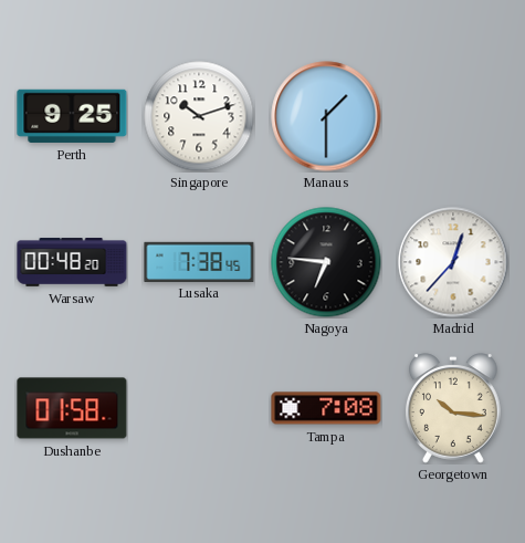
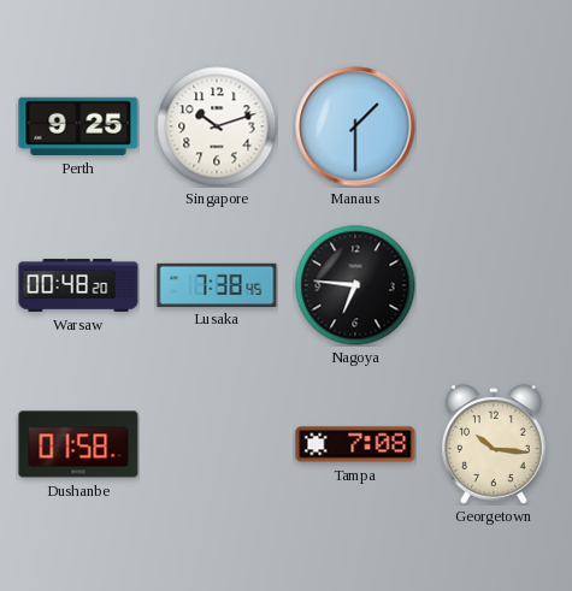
Madrid: 12:37 -> none
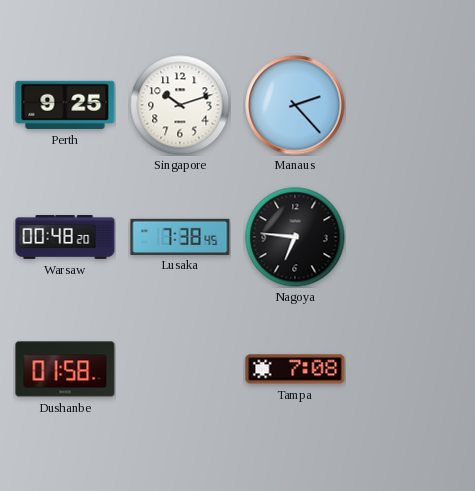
Manaus: 1:30 -> 2:23
Georgetown: 10:16 -> none
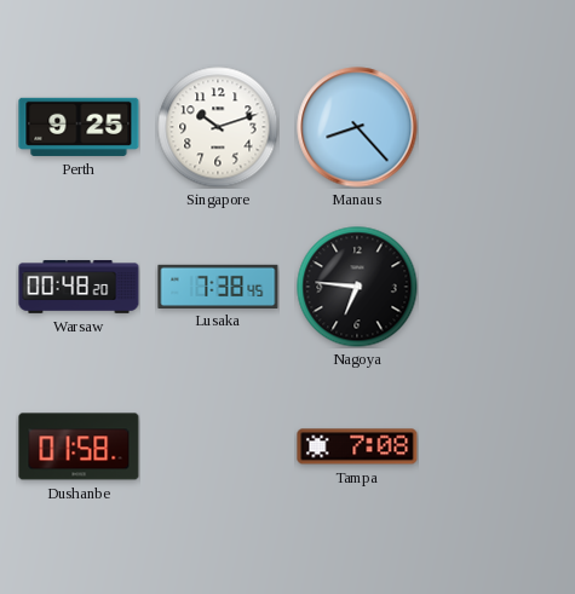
Manaus: 2:23 -> 8:23
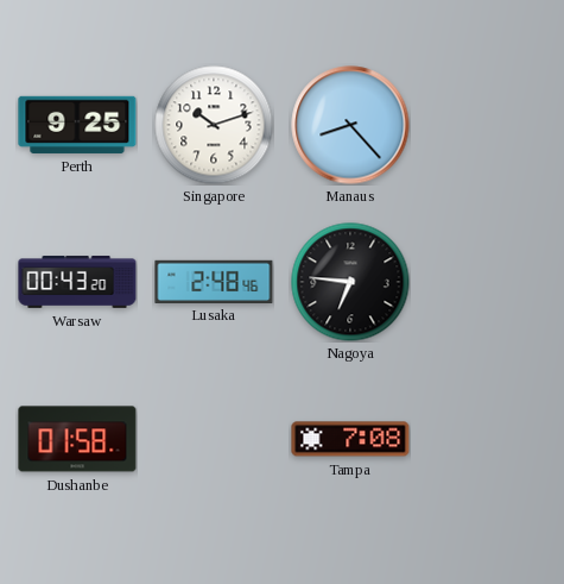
Warsaw: 00:48 -> 00:43
Lusaka: 7:38 -> 2:48
